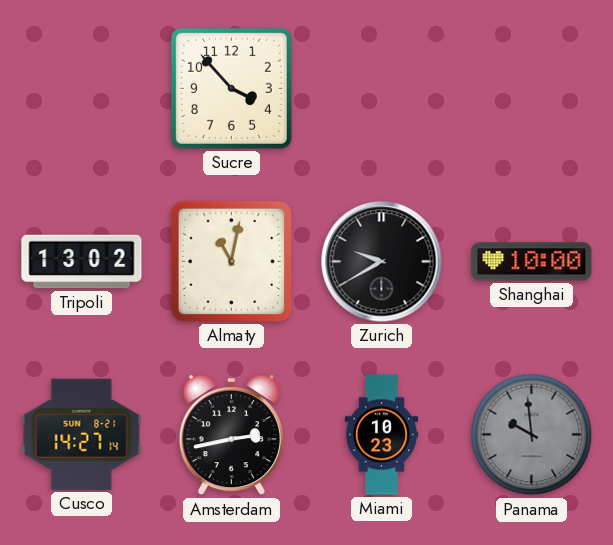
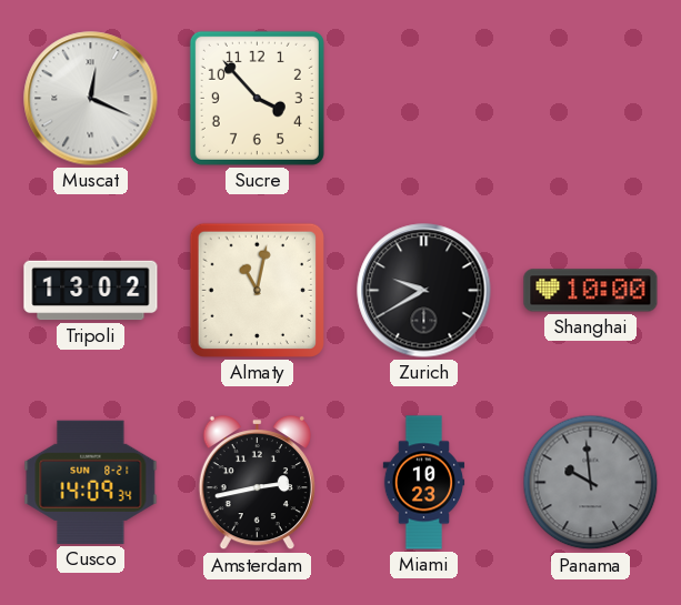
Muscat: none -> 12:19
Cusco: 14:27 -> 14:09
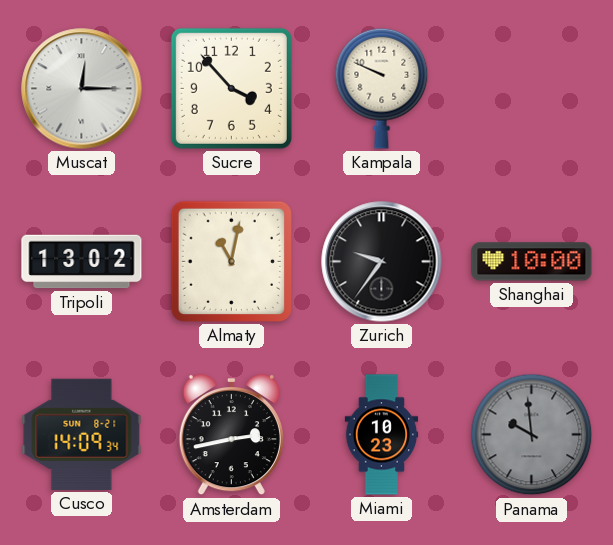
Muscat: 12:19 -> 12:15
Kampala: none -> 9:49
Zurich: 9:40 -> 9:36
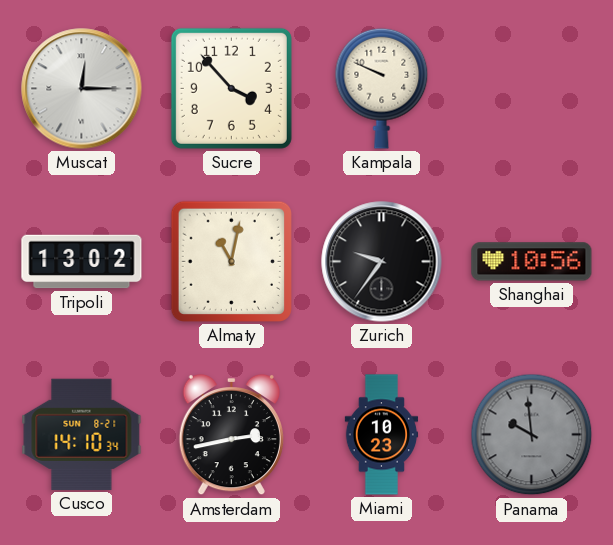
Shanghai: 10:00 -> 10:56
Cusco: 14:09 -> 14:10
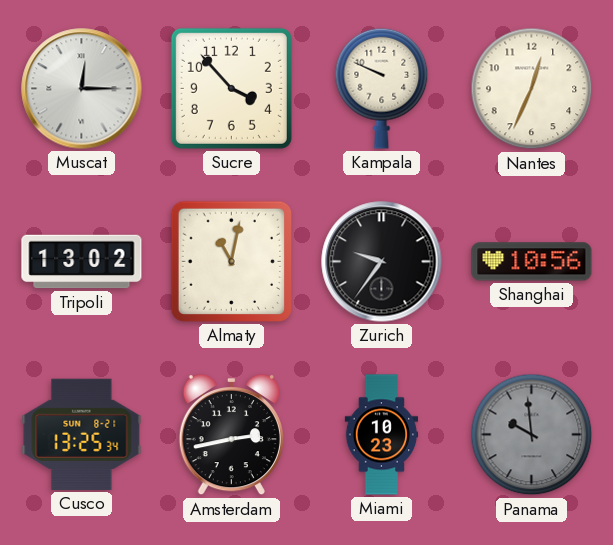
Nantes: none -> 12:34
Cusco: 14:10 -> 13:25
